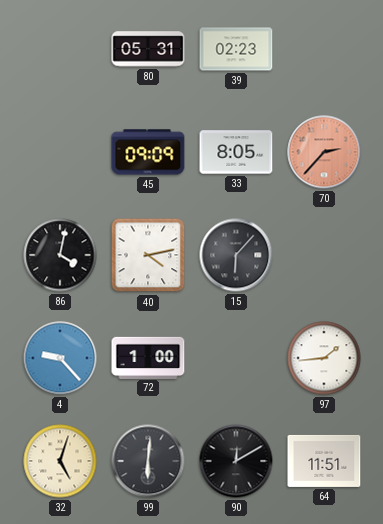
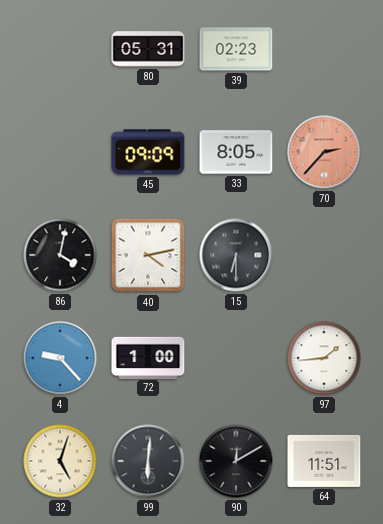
15: 6:07 -> 6:30
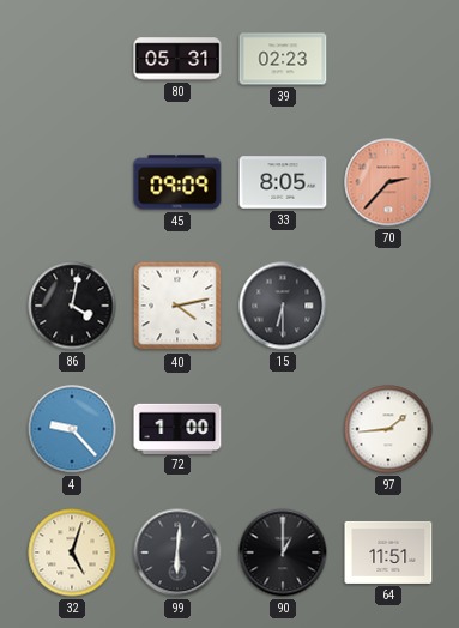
90: 12:10 -> 1:00
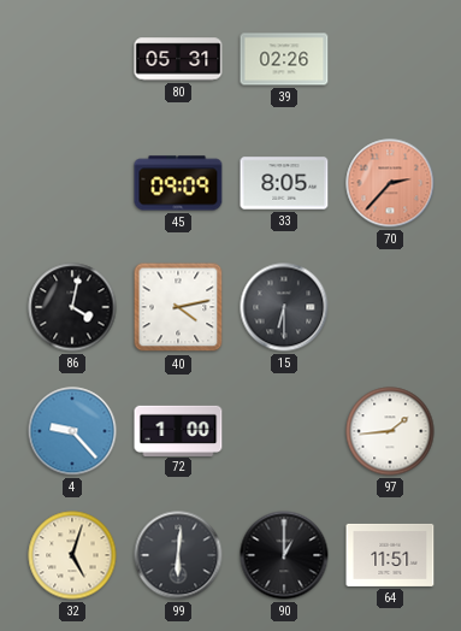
39: 02:23 -> 02:26
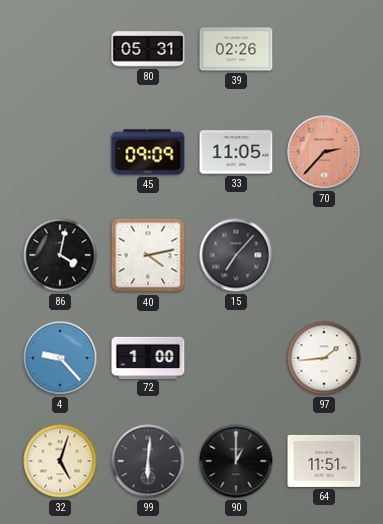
33: 8:05 -> 11:05
15: 6:30 -> 7:07
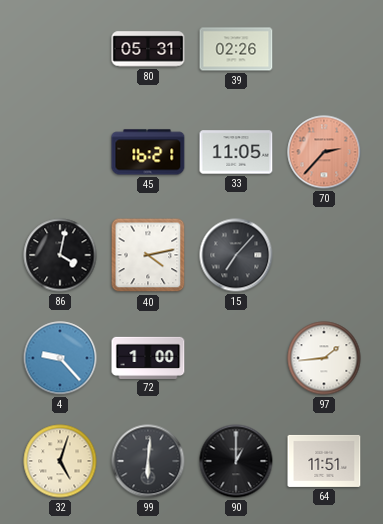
45: 09:09 -> 16:21
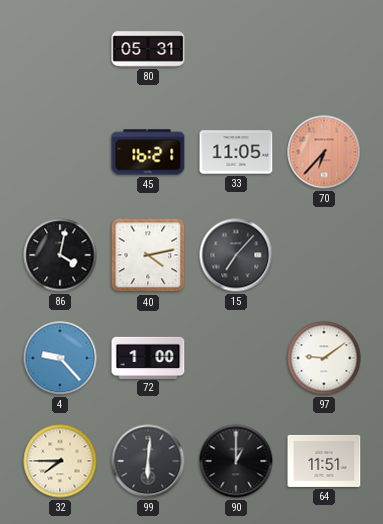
39: 02:26 -> none
70: 2:37 -> 6:37
97: 1:44 -> 9:09
32: 5:03 -> 7:45
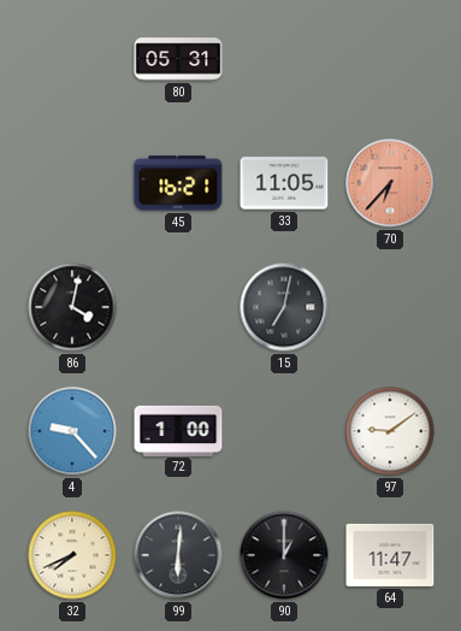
40: 4:13 -> none
15: 7:07 -> 7:02
32: 7:45 -> 7:41
64: 11:51 -> 11:47
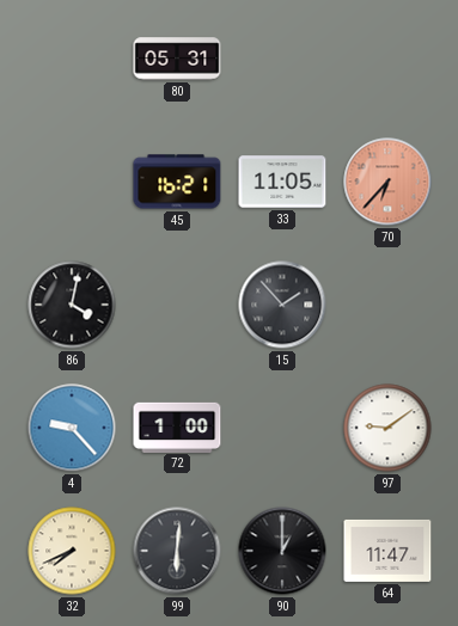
15: 7:02 -> 1:53
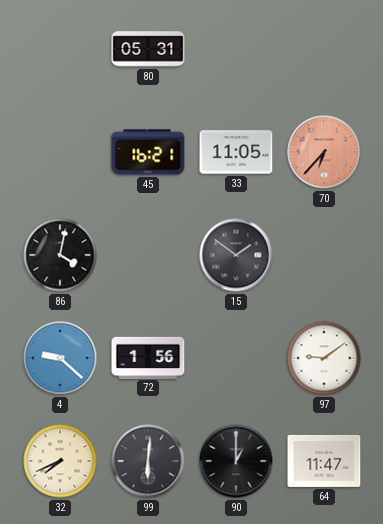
15: 1:53 -> 1:51
4: 9:23 -> 9:22
72: 1:00 -> 1:56
